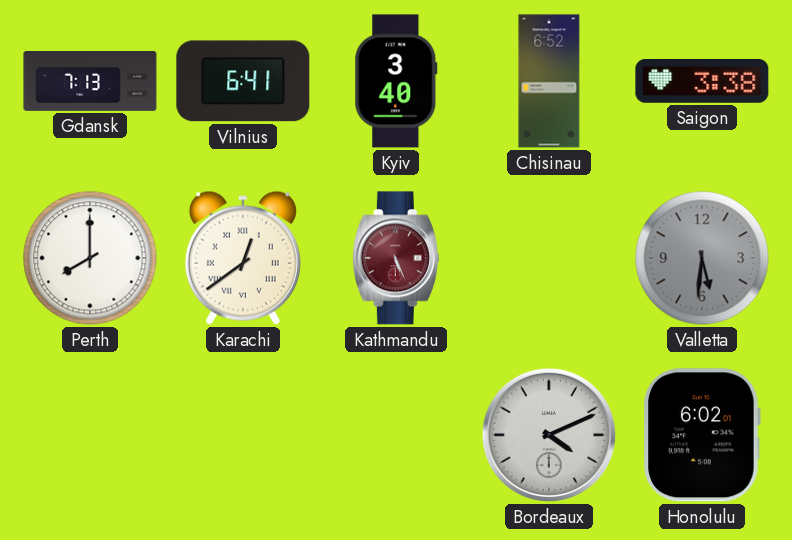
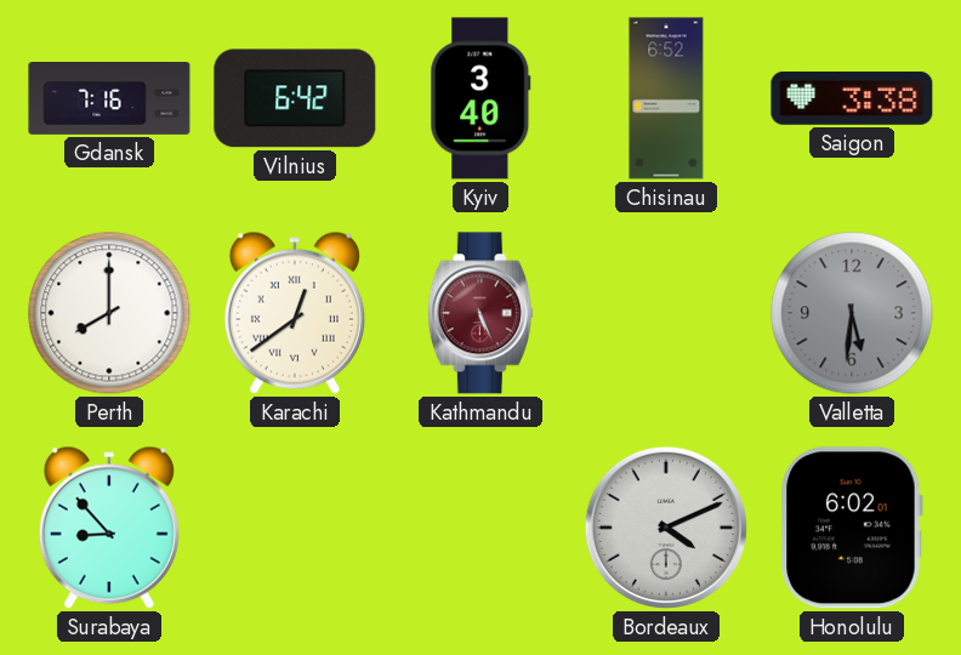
Gdansk: 7:13 -> 7:16
Vilnius: 6:41 -> 6:42
Surabaya: none -> 8:53
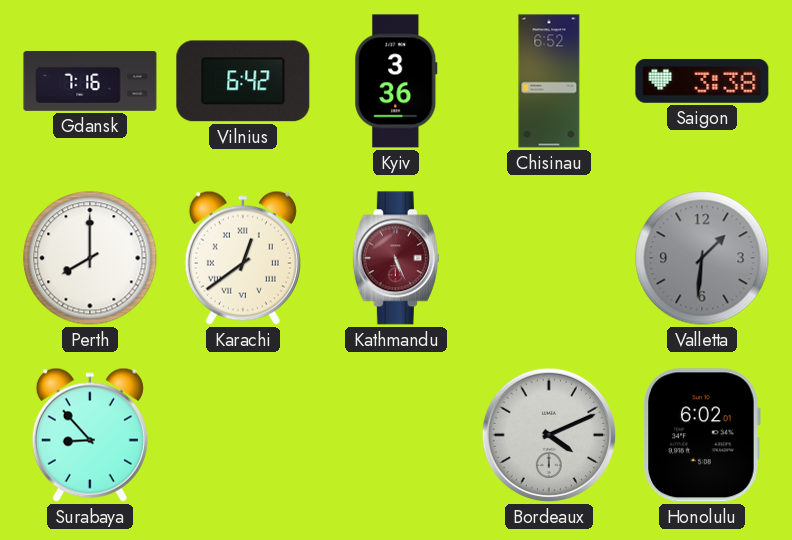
Kyiv: 3:40 -> 3:36
Valletta: 5:31 -> 1:31
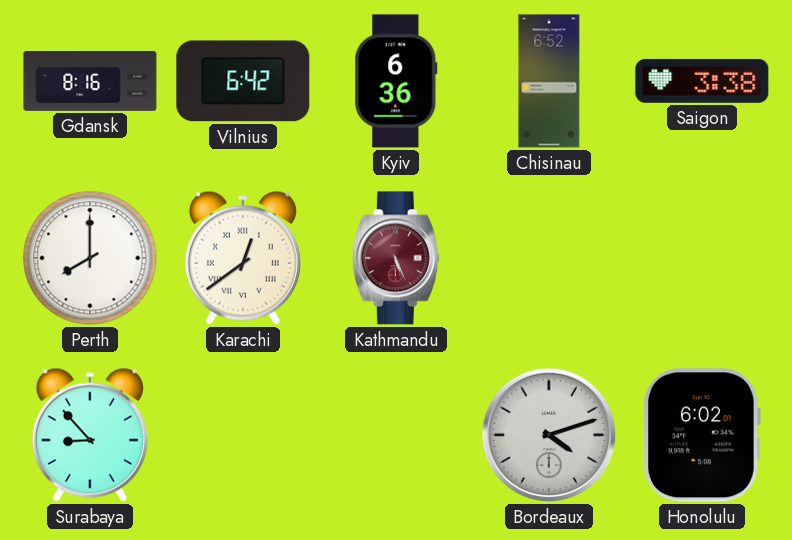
Gdansk: 7:16 -> 8:16
Kyiv: 3:36 -> 6:36
Valletta: 1:31 -> none
Bordeaux: 4:11 -> 4:12
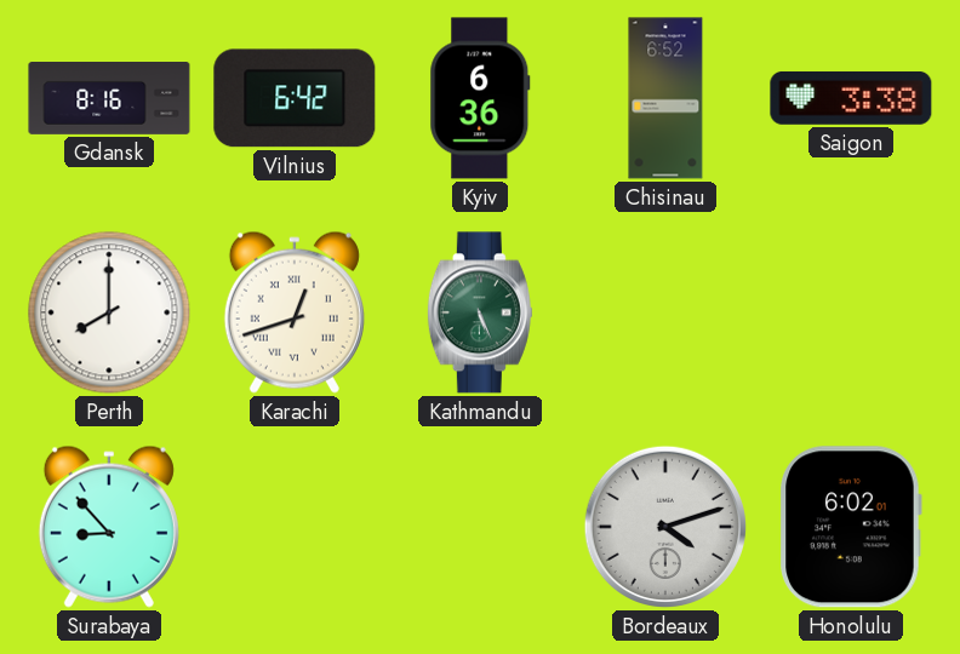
Karachi: 12:39 -> 12:42
Kathmandu dial: burgundy -> green
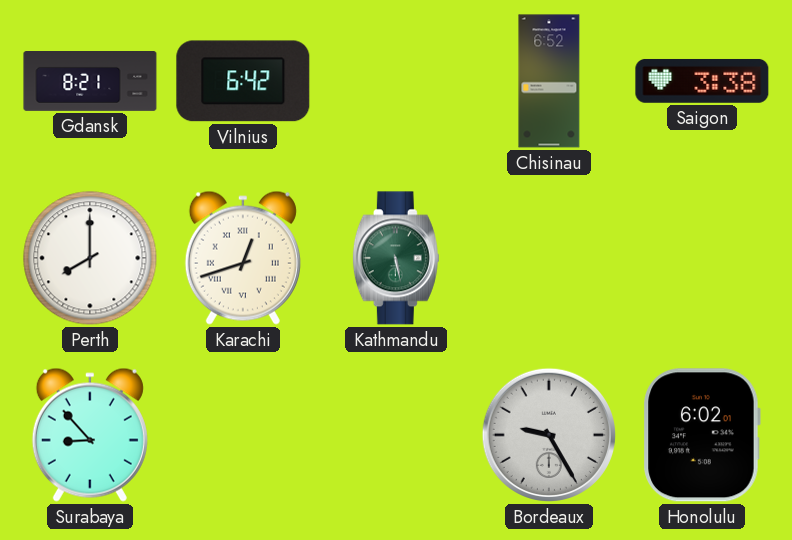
Gdansk: 8:16 -> 8:21
Kyiv: 6:36 -> none
Kathmandu: 5:26 -> 5:28
Bordeaux: 4:12 -> 9:25
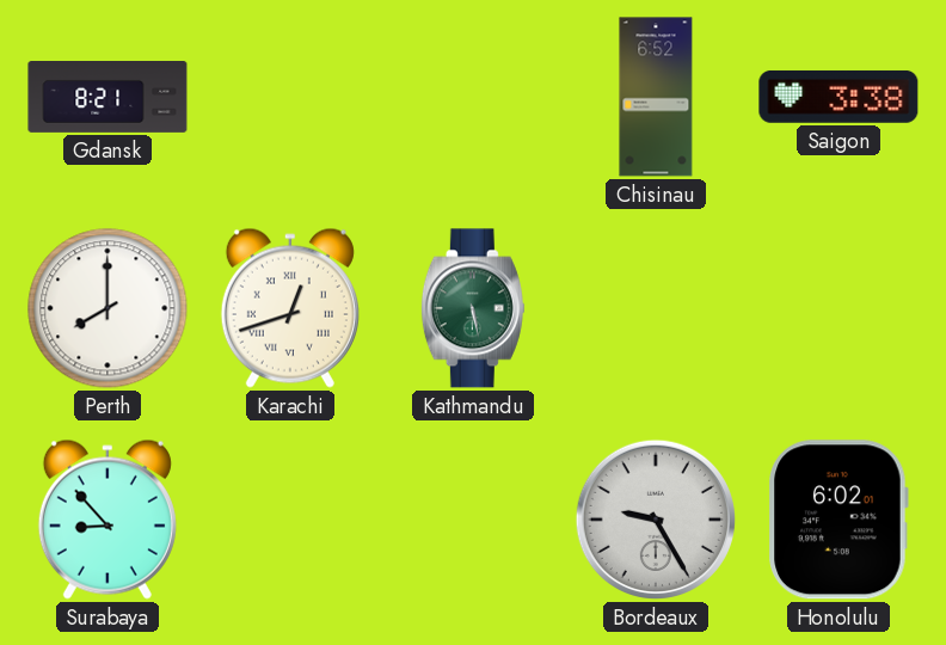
Vilnius: 6:42 -> none
